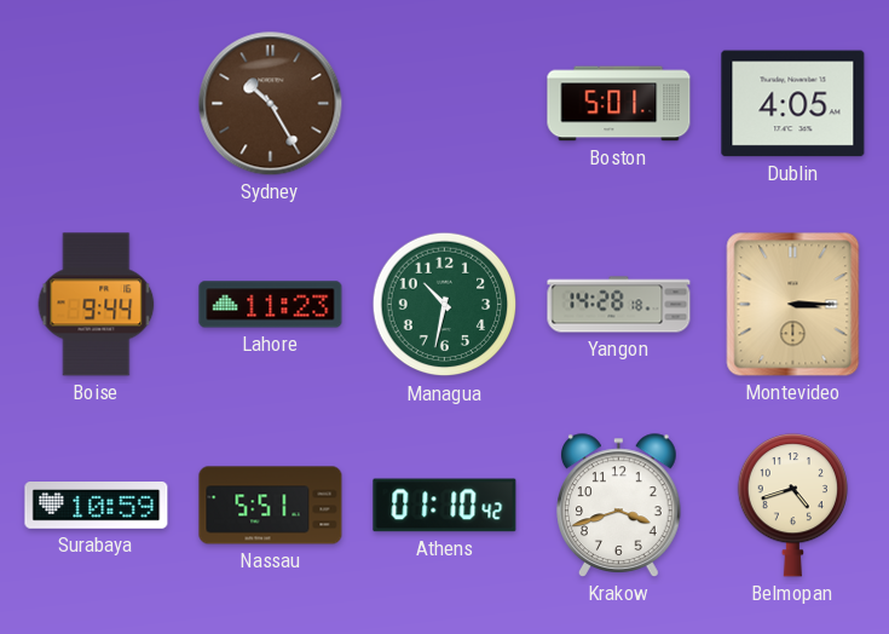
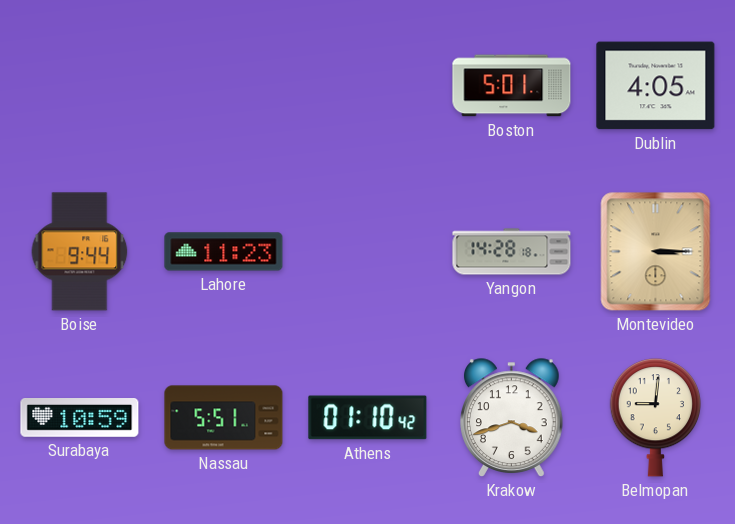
Sydney: 10:25 -> none
Managua: 10:32 -> none
Belmopan: 4:42 -> 9:01
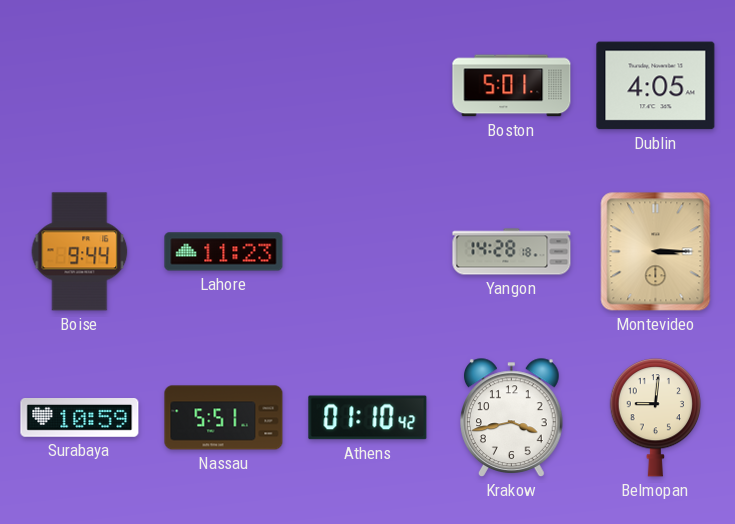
Krakow: 3:42 -> 3:43
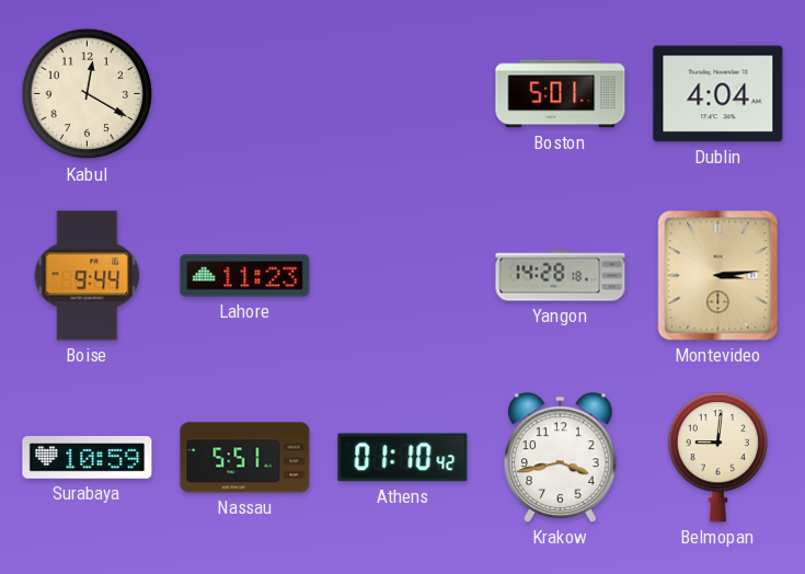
Kabul: none -> 12:20
Dublin: 4:05 -> 4:04
Montevideo: 3:15 -> 3:14
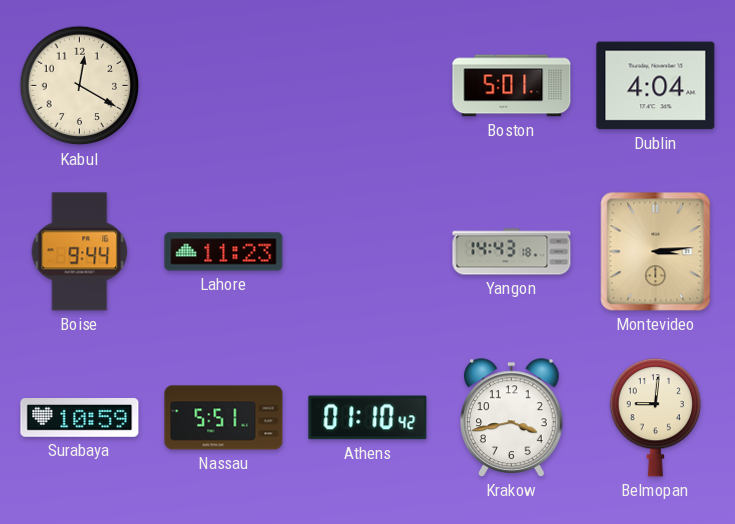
Yangon: 14:28 -> 14:43
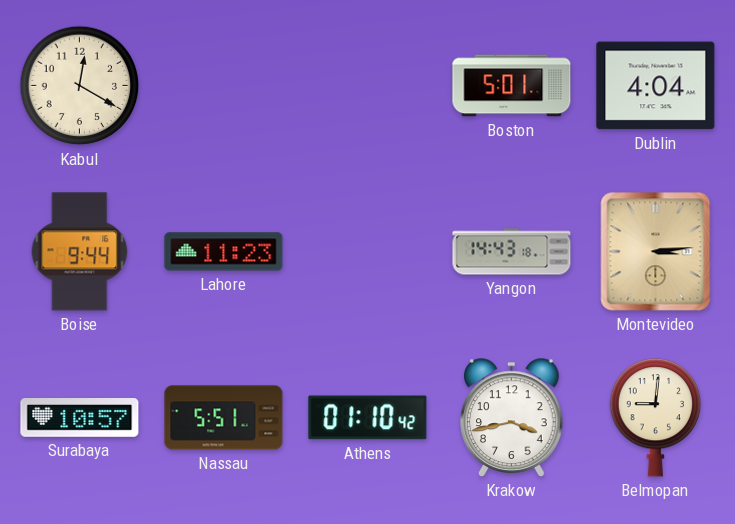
Surabaya: 10:59 -> 10:57
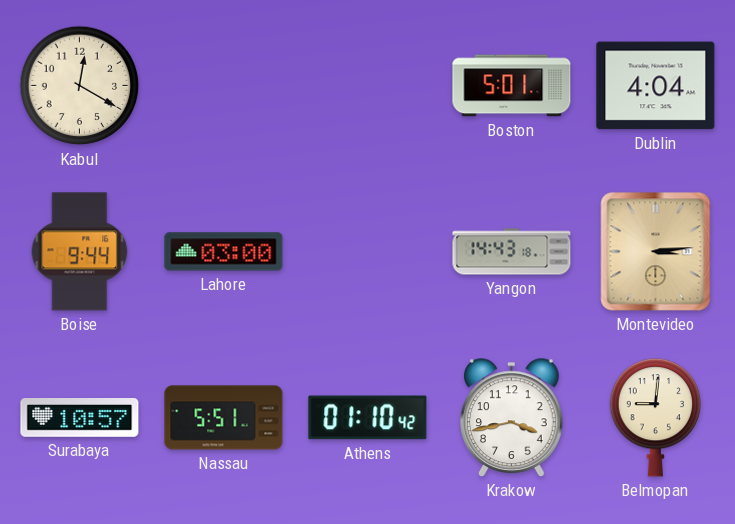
Lahore: 11:23 -> 03:00
